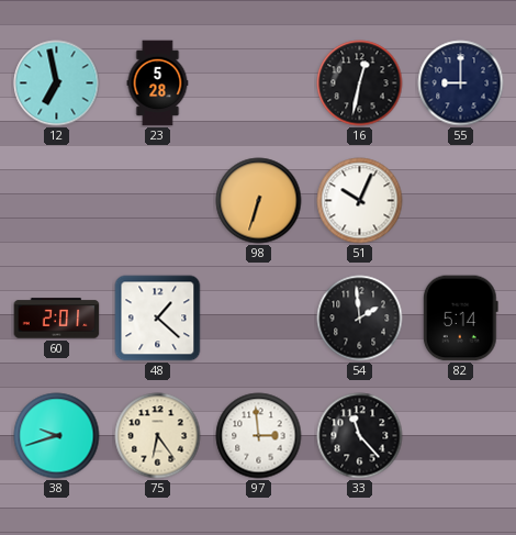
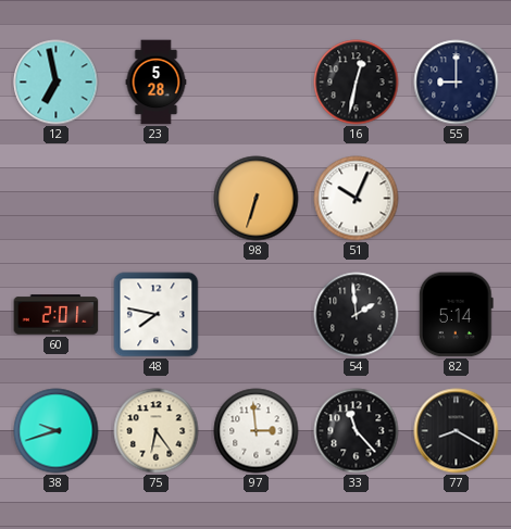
48: 1:22 -> 7:47
77: none -> 8:20
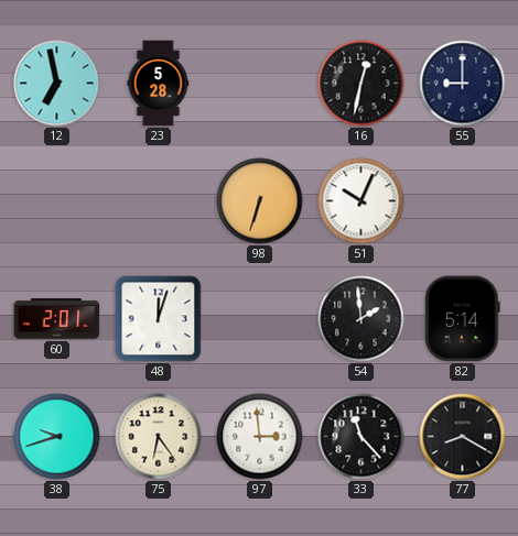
48: 7:47 -> 12:03
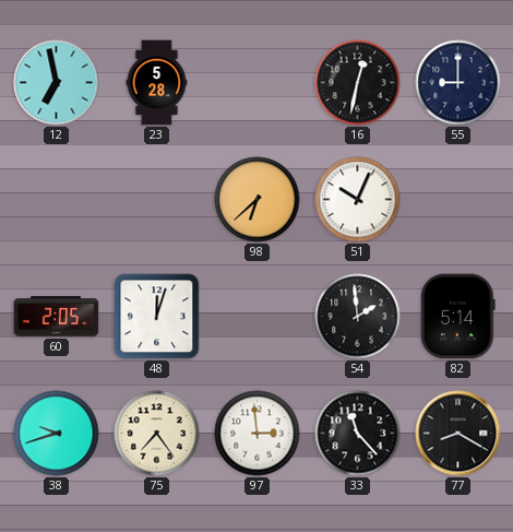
98: 6:33 -> 6:38
60: 2:01 -> 2:05
75: 6:24 -> 7:24
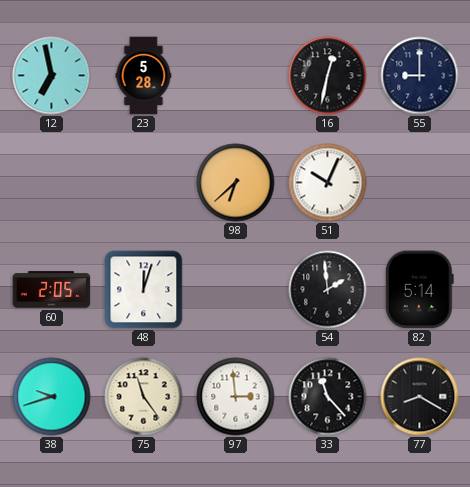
75: 7:24 -> 11:24
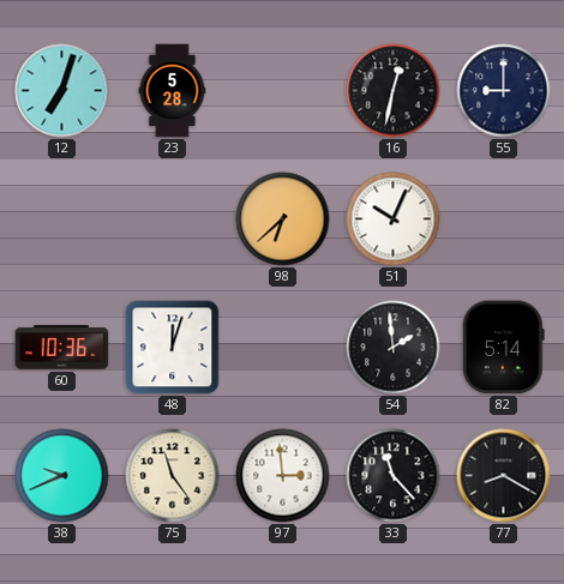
12: 6:58 -> 7:03
60: 2:05 -> 10:36
38: 9:42 -> 9:41
